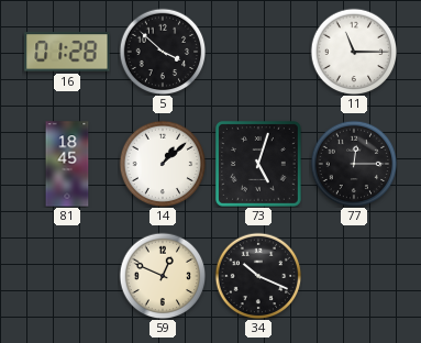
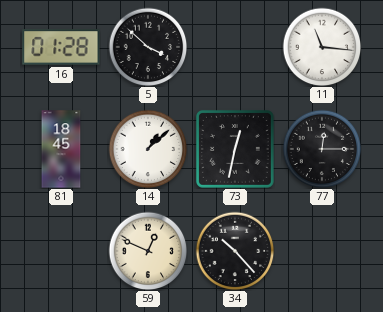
11: 11:15 -> 11:16
73: 5:03 -> 12:32
34: 10:19 -> 10:23
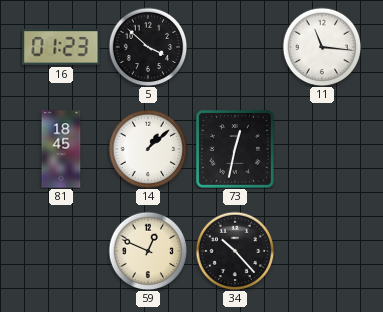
16: 01:28 -> 01:23
77: 12:15 -> none
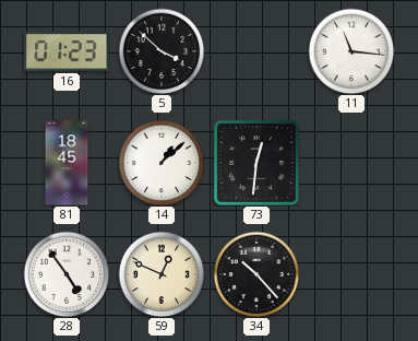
73: 12:32 -> 12:31
28: none -> 4:54
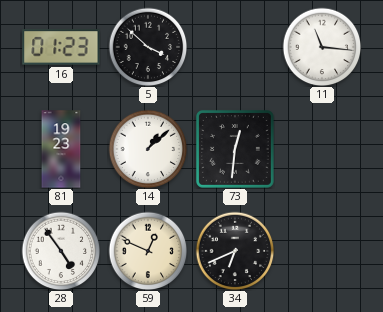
81: 18:45 -> 19:23
34: 10:23 -> 6:41
